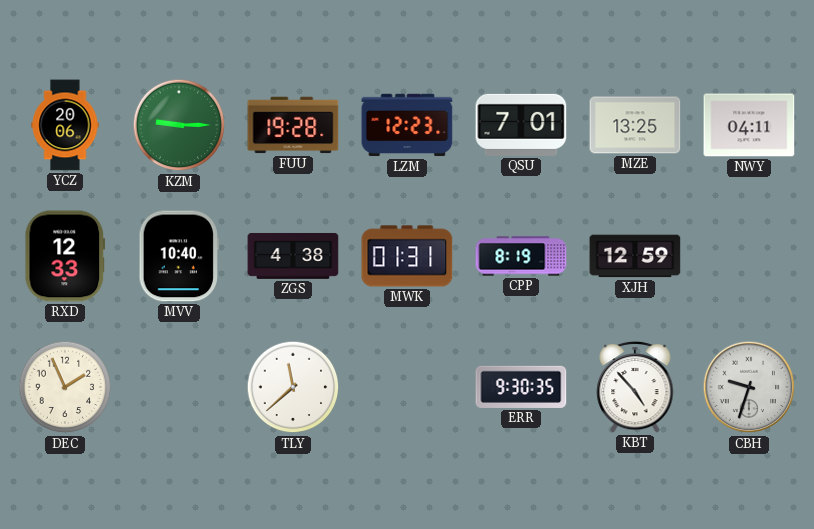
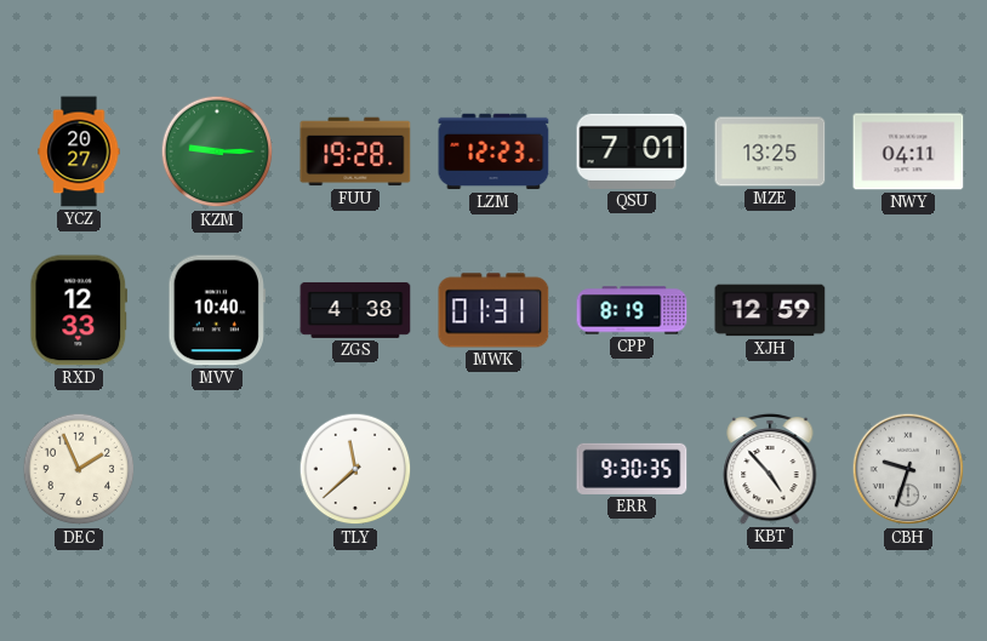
YCZ: 20:06 -> 20:27
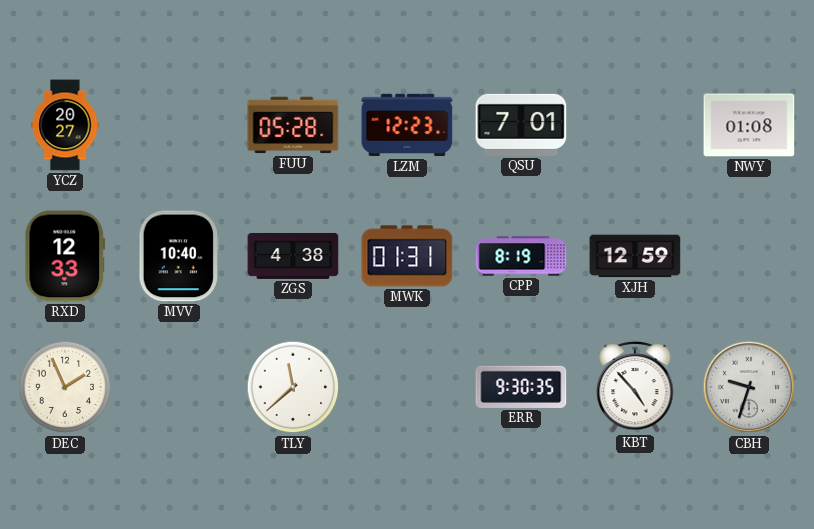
KZM: 9:15 -> none
FUU: 19:28 -> 05:28
MZE: 13:25 -> none
NWY: 04:11 -> 01:08
